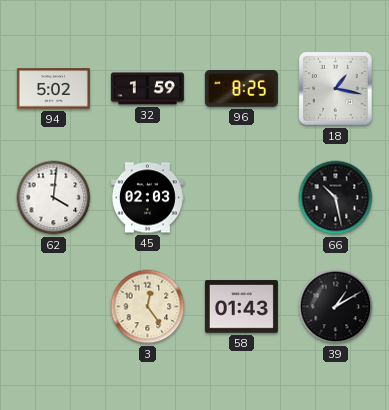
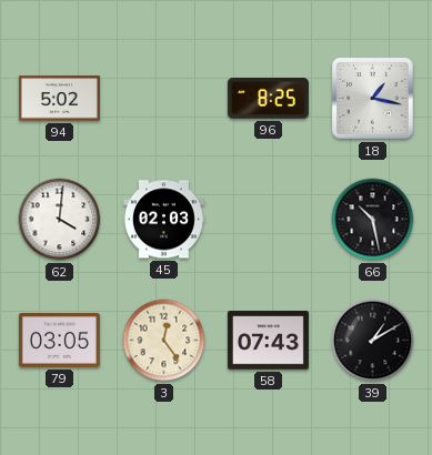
32: 1:59 -> none
79: none -> 03:05
58: 01:43 -> 07:43
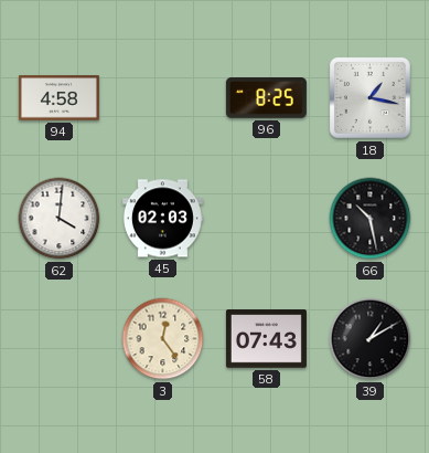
94: 5:02 -> 4:58
79: 03:05 -> none
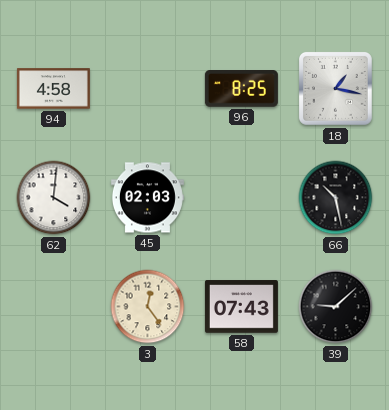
39: 1:10 -> 9:08
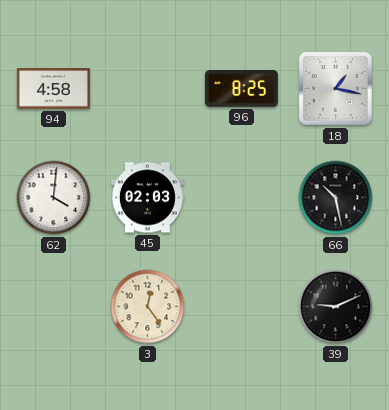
58: 07:43 -> none
39: 9:08 -> 9:11
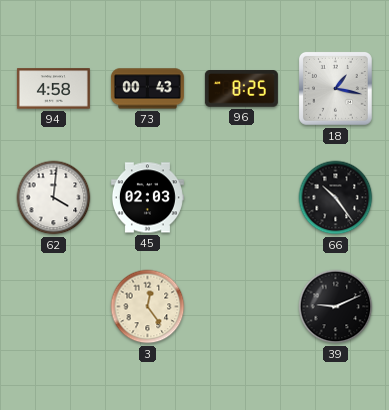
73: none -> 00:43
66: 10:28 -> 10:24
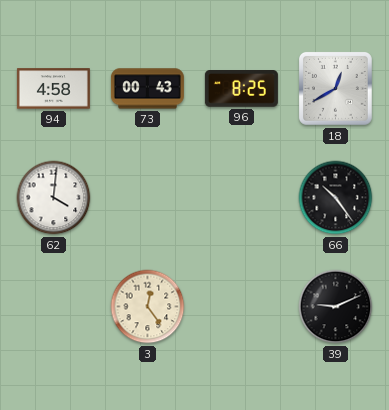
18: 1:17 -> 12:40
45: 02:03 -> none
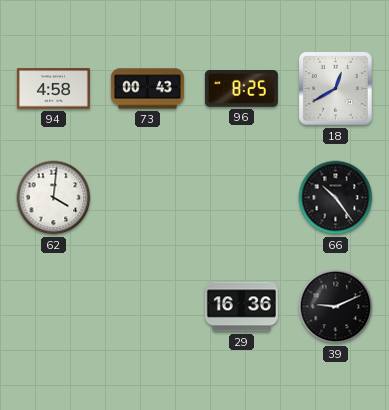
3: 12:24 -> none
29: none -> 16:36
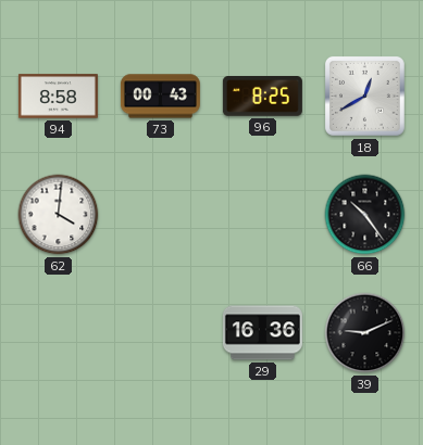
94: 4:58 -> 8:58
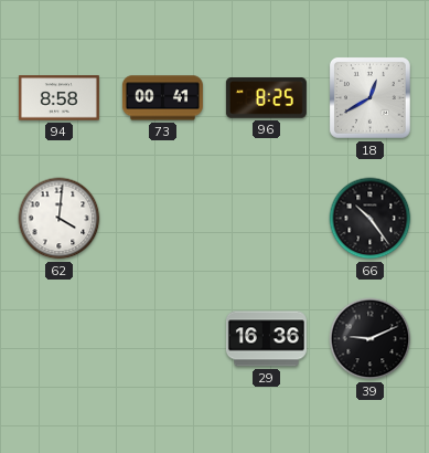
73: 00:43 -> 00:41
